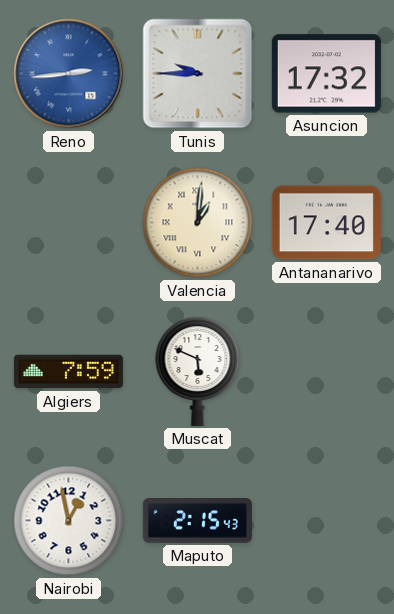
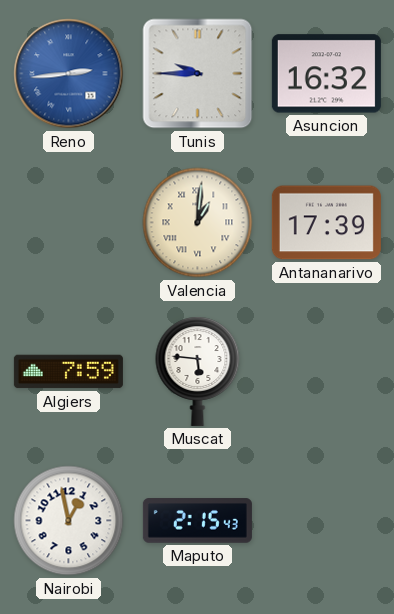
Asuncion: 17:32 -> 16:32
Antananarivo: 17:40 -> 17:39
Muscat: 5:49 -> 5:46
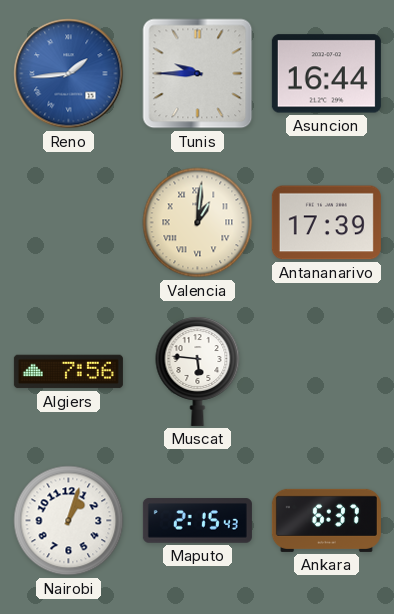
Reno: 2:44 -> 1:44
Asuncion: 16:32 -> 16:44
Algiers: 7:59 -> 7:56
Nairobi: 12:58 -> 1:03
Ankara: none -> 6:37
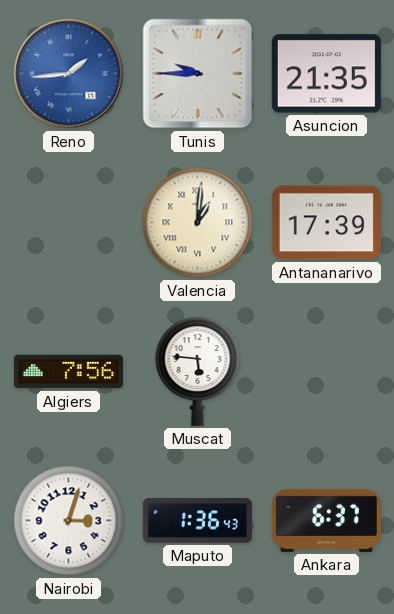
Asuncion: 16:44 -> 21:35
Nairobi: 1:03 -> 3:03
Maputo: 2:15 -> 1:36
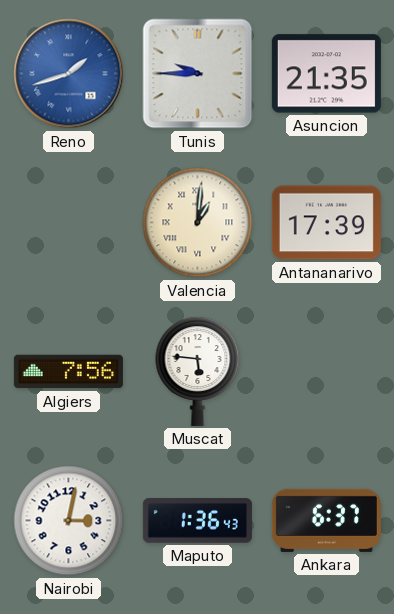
Reno: 1:44 -> 1:42
Nairobi: 3:03 -> 3:02
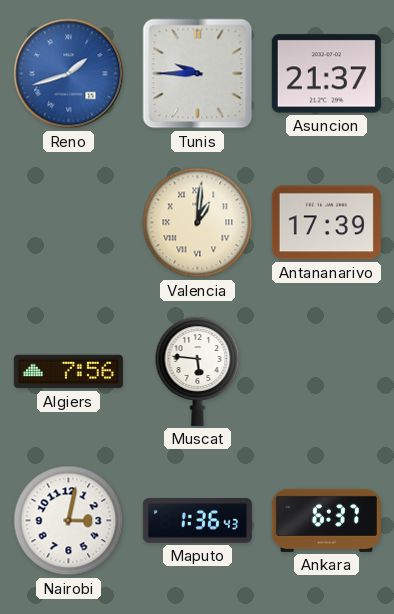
Asuncion: 21:35 -> 21:37
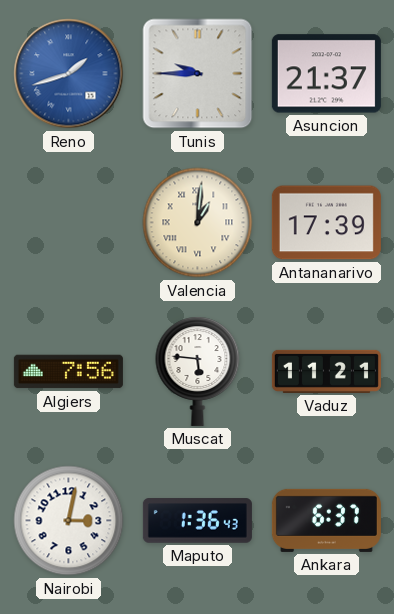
Vaduz: none -> 11:21
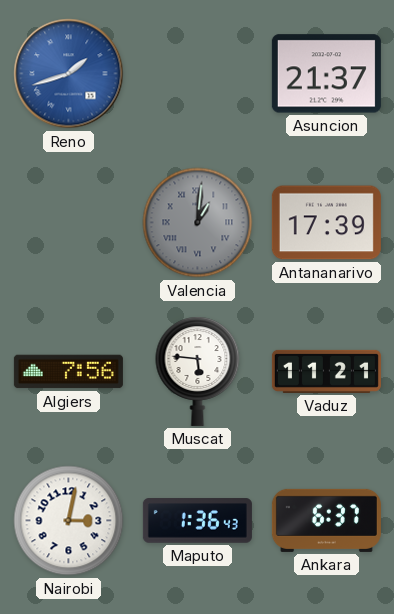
Tunis: 9:45 -> none
Valencia dial: cream -> grey
